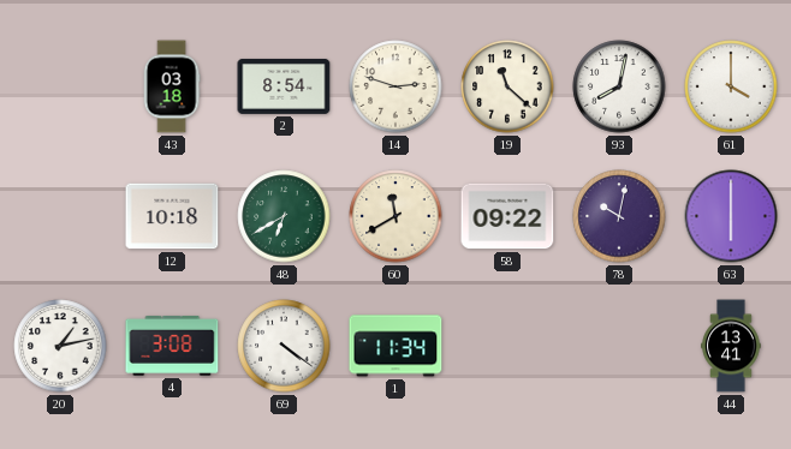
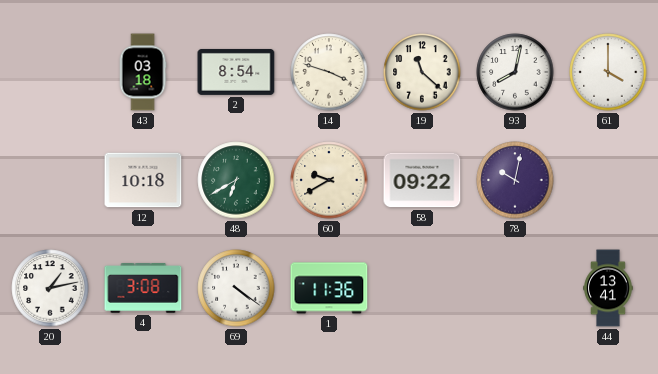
14: 2:48 -> 3:48
60: 11:40 -> 9:40
63: 6:00 -> none
1: 11:34 -> 11:36
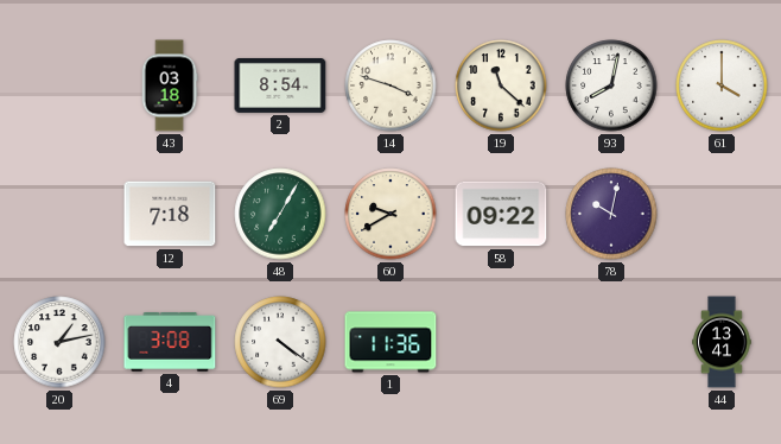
12: 10:18 -> 7:18
48: 6:40 -> 7:05
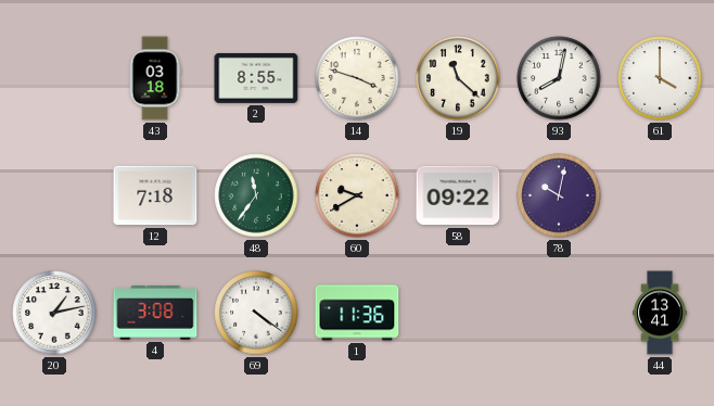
2: 8:54 -> 8:55
48: 7:05 -> 11:36
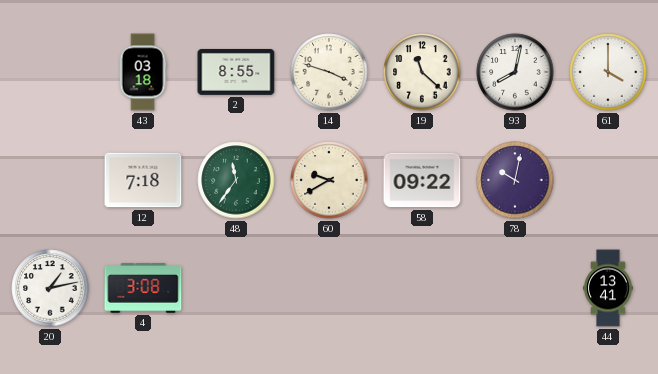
69: 4:21 -> none
1: 11:36 -> none
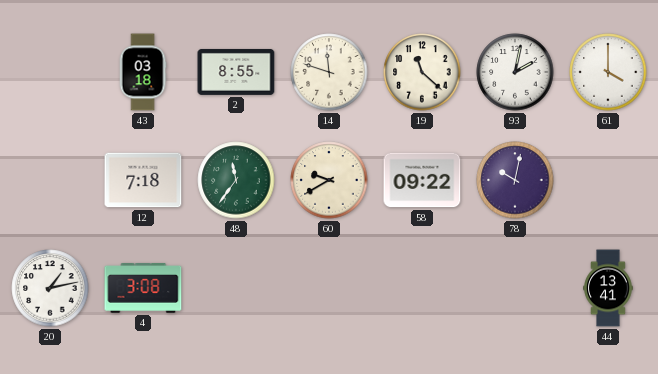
14: 3:48 -> 11:48
93: 8:02 -> 2:02
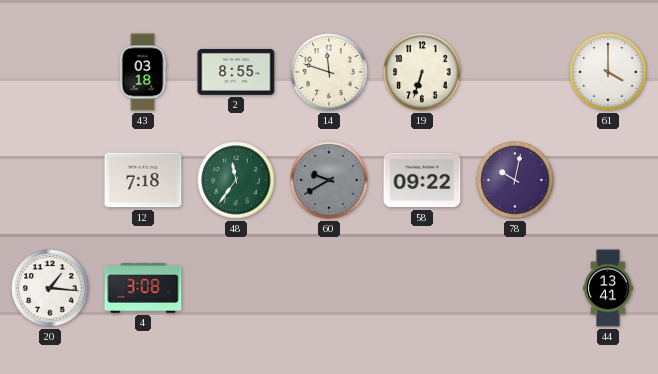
19: 11:22 -> 6:33
93: 2:02 -> none
60 dial: cream -> grey
20: 1:13 -> 1:16
